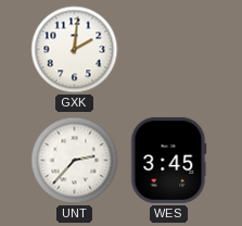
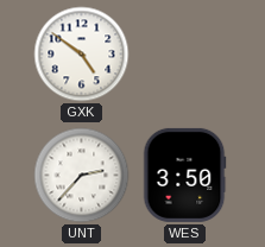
GXK: 2:01 -> 4:51
WES: 3:45 -> 3:50
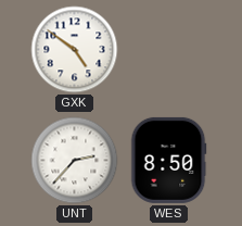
WES: 3:50 -> 8:50
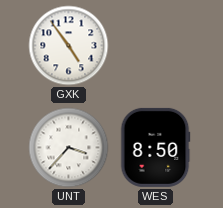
GXK: 4:51 -> 4:54
UNT: 2:37 -> 3:37
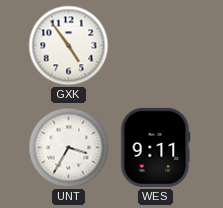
UNT: 3:37 -> 3:35
WES: 8:50 -> 9:11
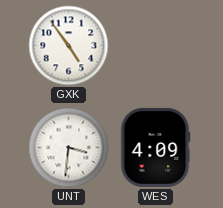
UNT: 3:35 -> 3:31
WES: 9:11 -> 4:09
